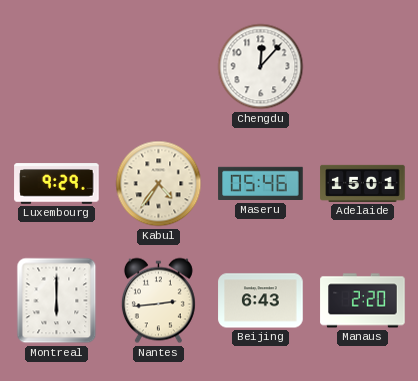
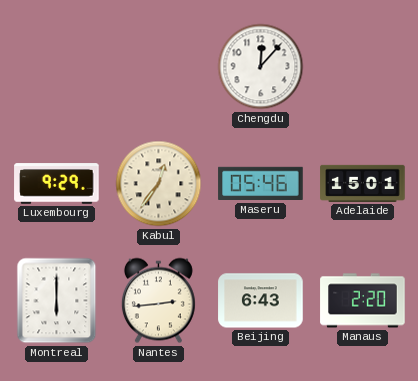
Kabul: 4:36 -> 12:36
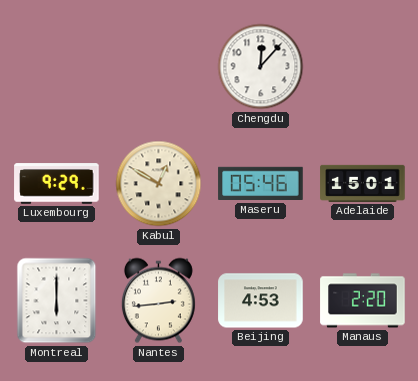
Kabul: 12:36 -> 12:50
Beijing: 6:43 -> 4:53
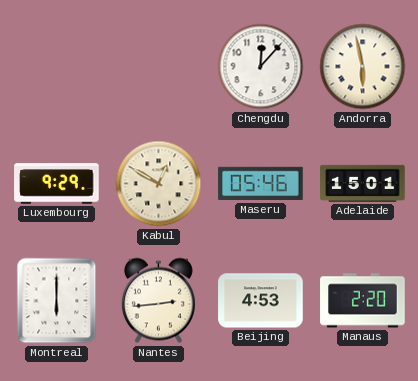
Andorra: none -> 5:58
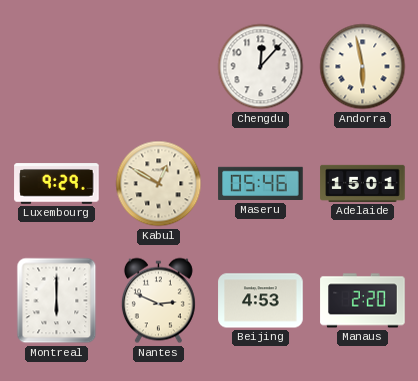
Nantes: 2:44 -> 2:49
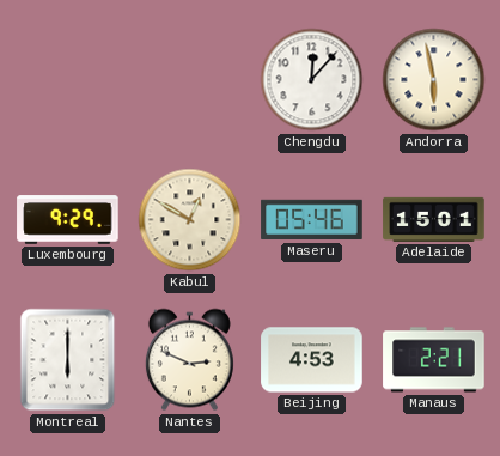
Manaus: 2:20 -> 2:21
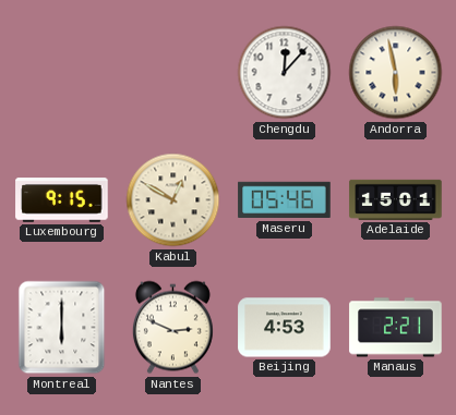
Luxembourg: 9:29 -> 9:15
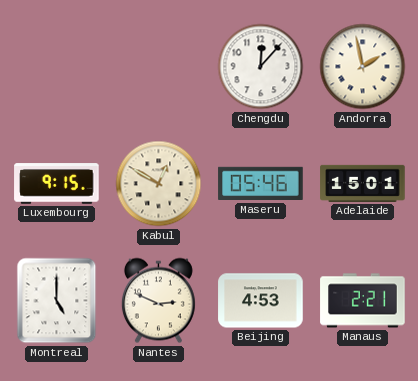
Andorra: 5:58 -> 1:58
Montreal: 6:00 -> 5:00
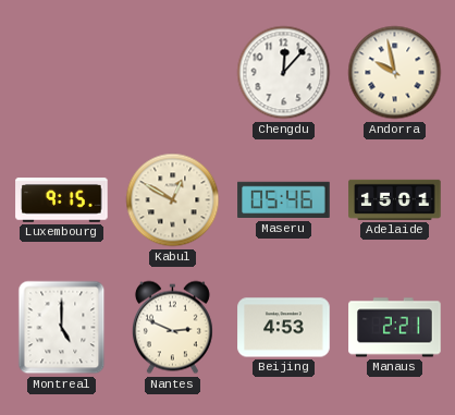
Andorra: 1:58 -> 9:58
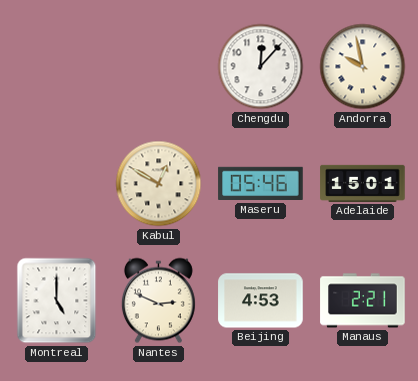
Luxembourg: 9:15 -> none
